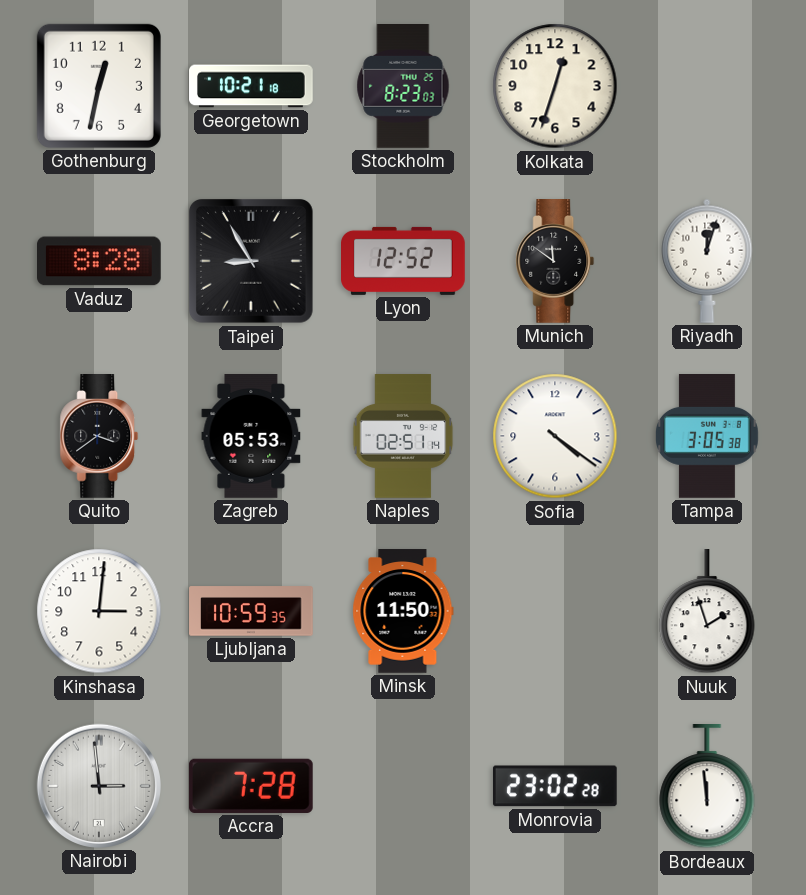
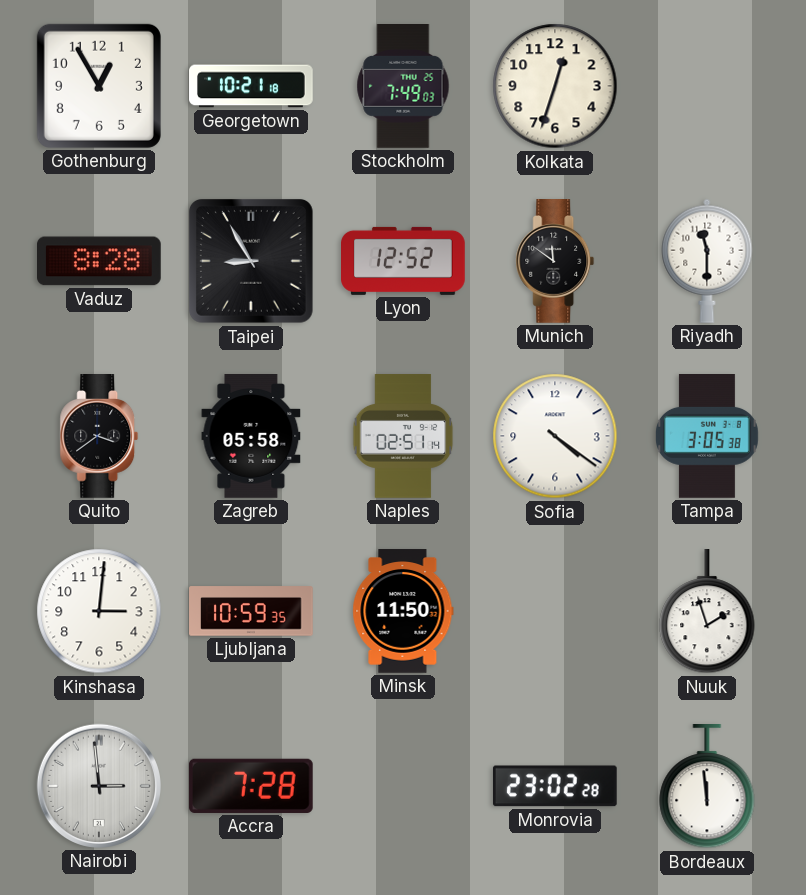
Gothenburg: 12:32 -> 12:55
Stockholm: 8:23 -> 7:49
Riyadh: 12:03 -> 11:30
Zagreb: 05:53 -> 05:58
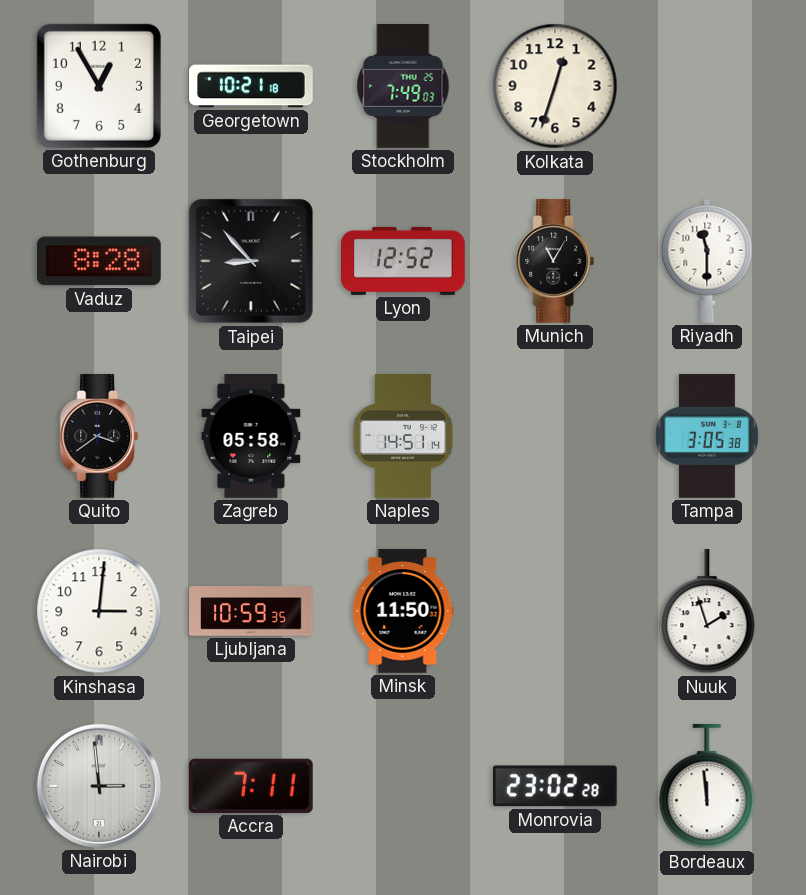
Taipei: 8:55 -> 8:53
Munich: 11:51 -> 11:05
Naples: 02:51 -> 14:51
Sofia: 4:21 -> none
Accra: 7:28 -> 7:11
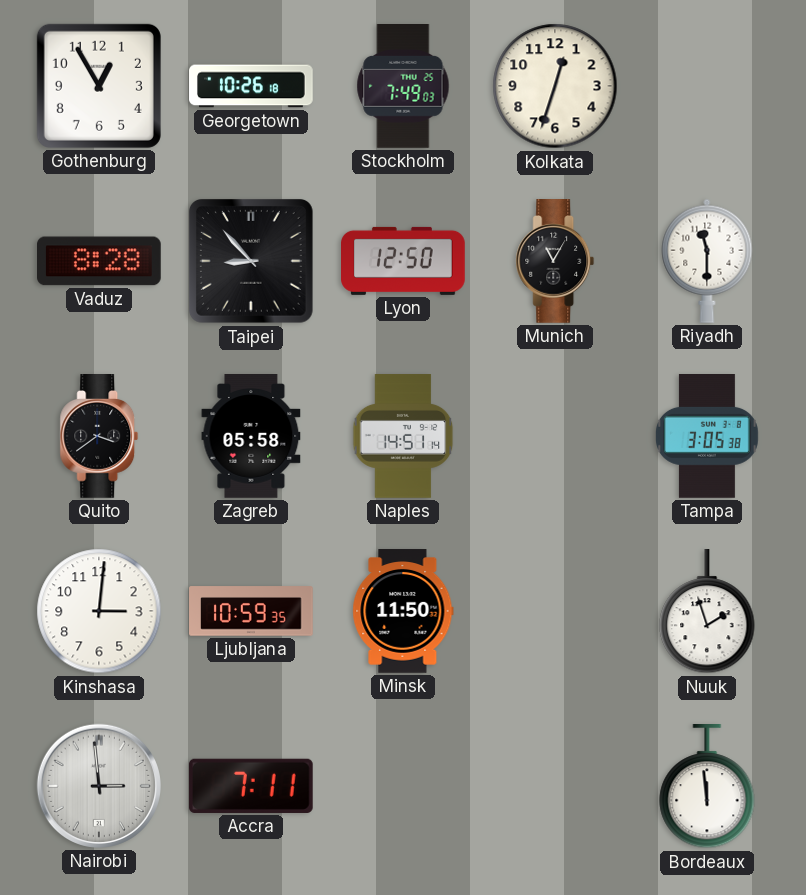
Georgetown: 10:21 -> 10:26
Lyon: 12:52 -> 12:50
Monrovia: 23:02 -> none
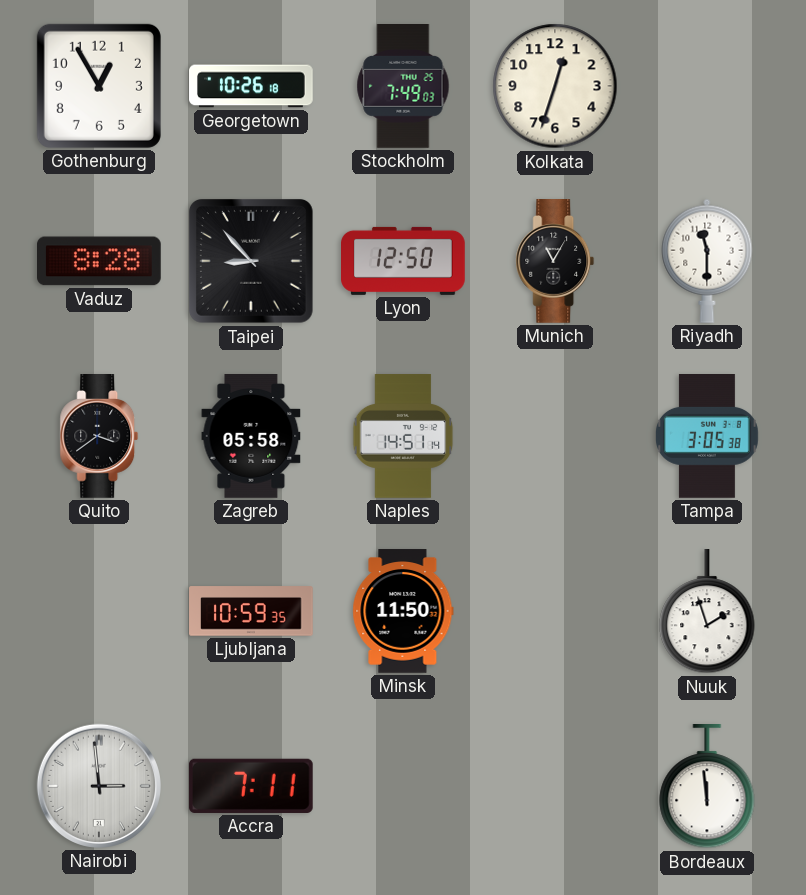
Kinshasa: 3:01 -> none
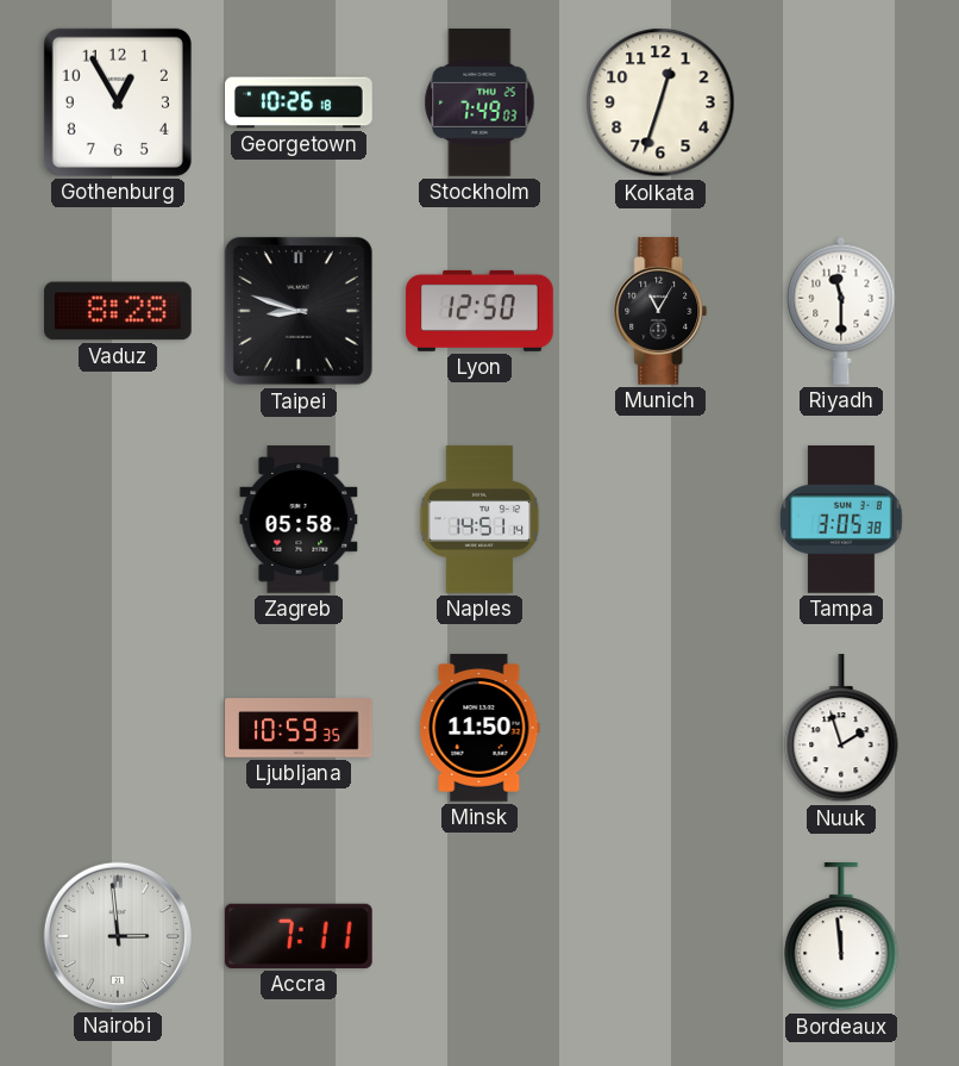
Taipei: 8:53 -> 8:48
Quito: 3:39 -> none
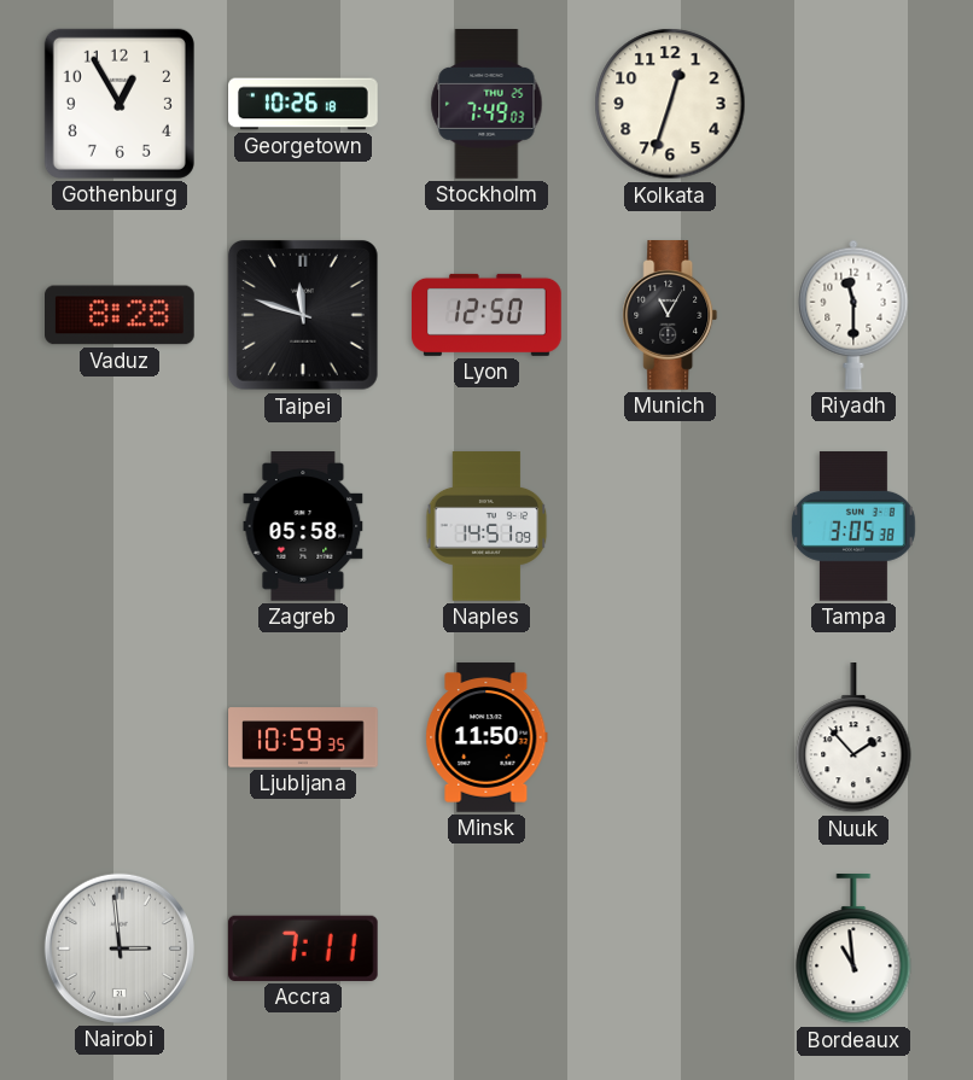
Taipei: 8:48 -> 11:48
Naples: 14:51:14 -> 14:51:09
Nuuk: 1:57 -> 1:53
Bordeaux: 11:59 -> 10:59
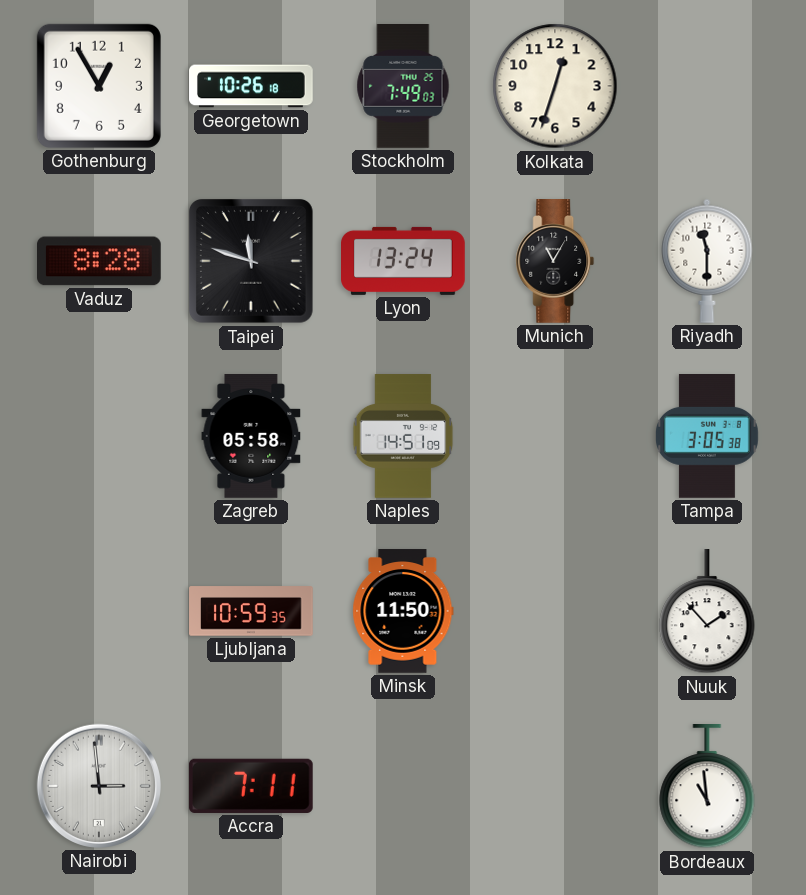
Lyon: 12:50 -> 13:24
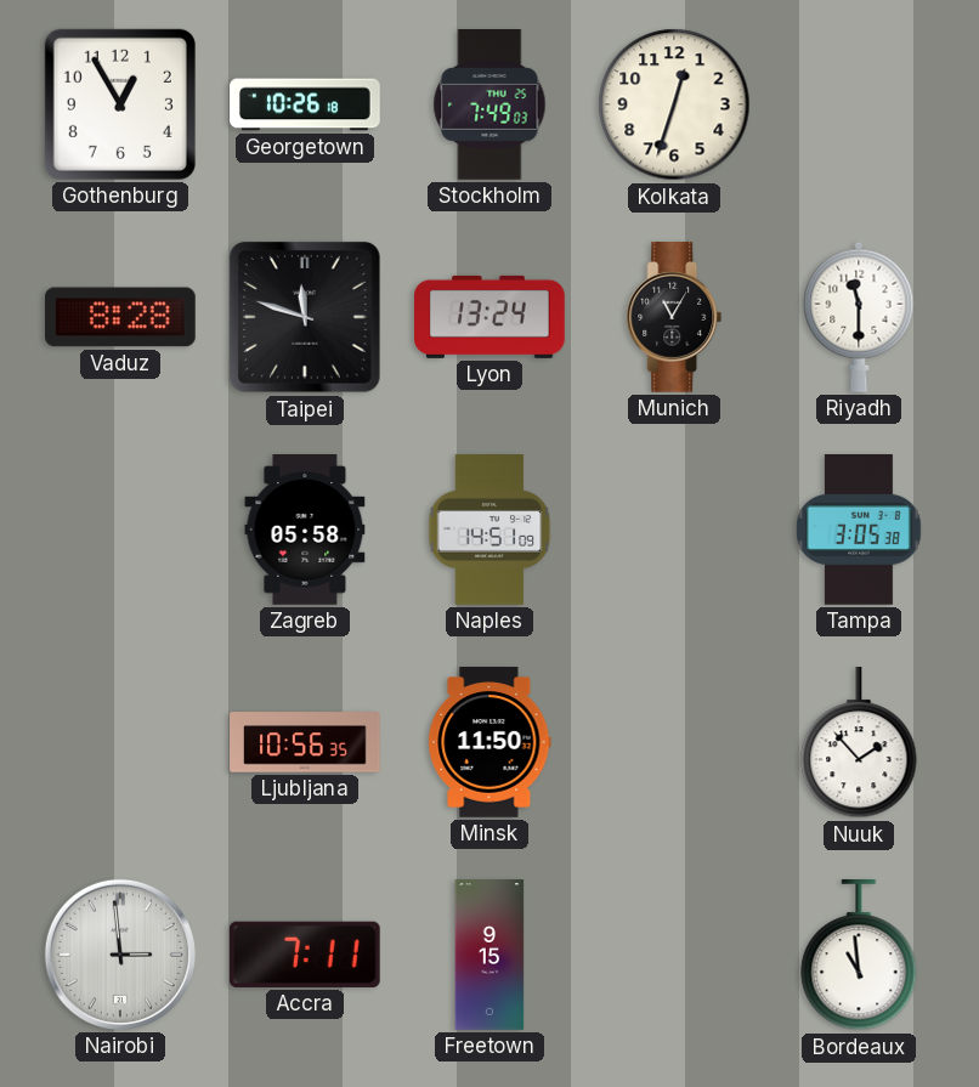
Ljubljana: 10:59 -> 10:56
Freetown: none -> 9:15
